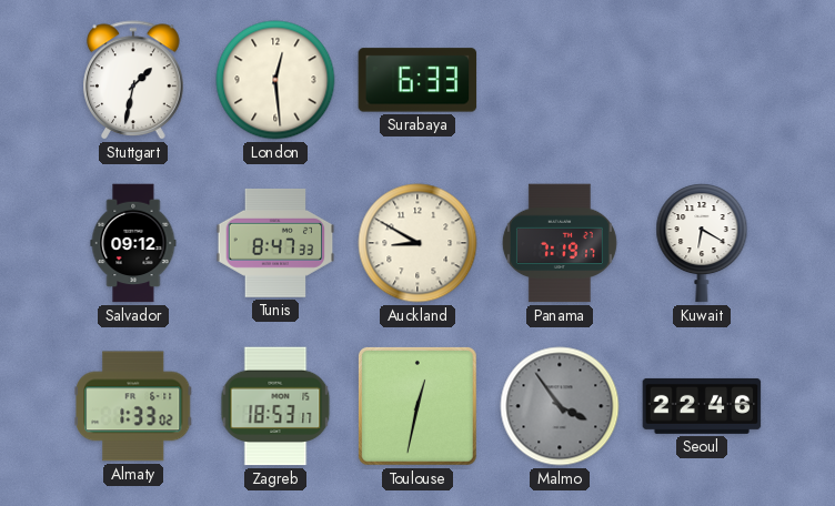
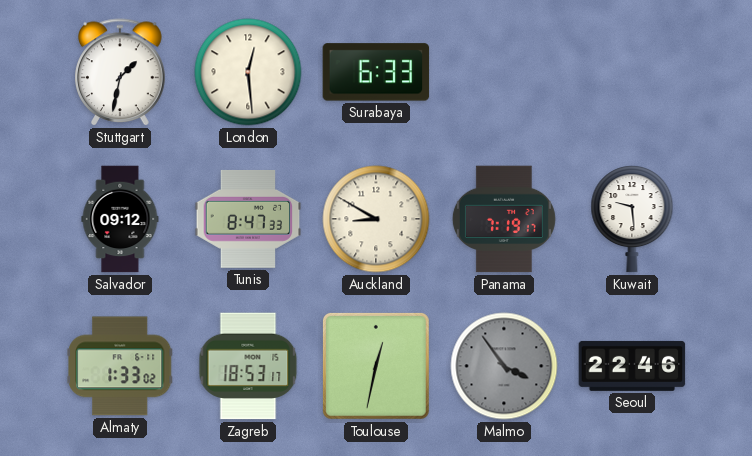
Kuwait: 6:20 -> 9:29
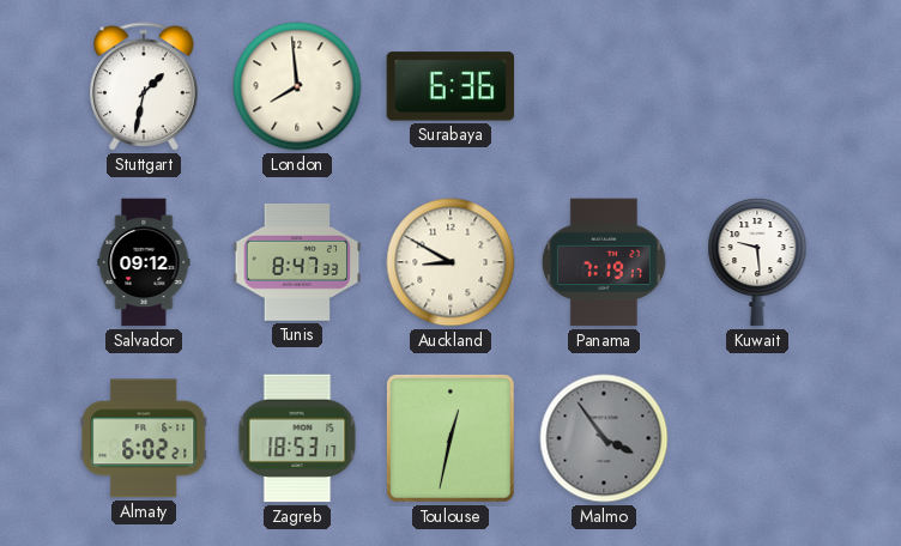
London: 12:29 -> 7:59
Surabaya: 6:33 -> 6:36
Almaty: 1:33 -> 6:02
Seoul: 22:46 -> none
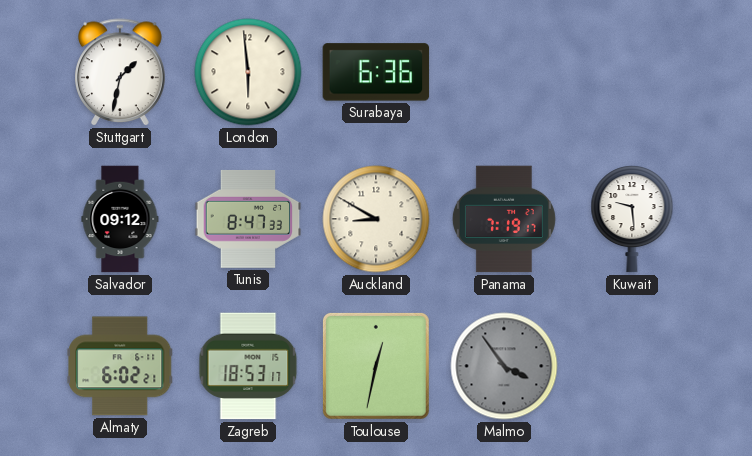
London: 7:59 -> 5:59
